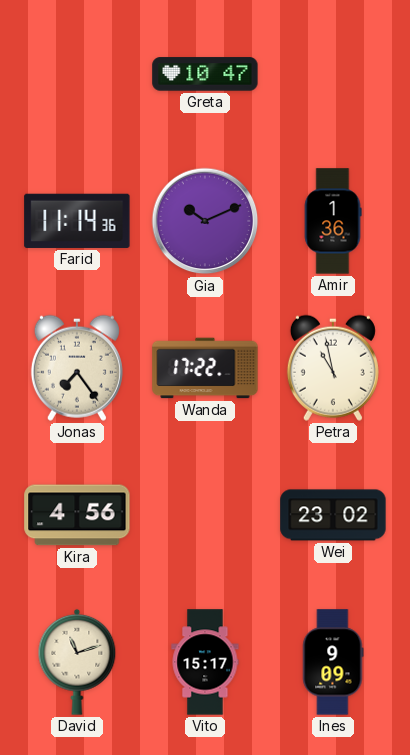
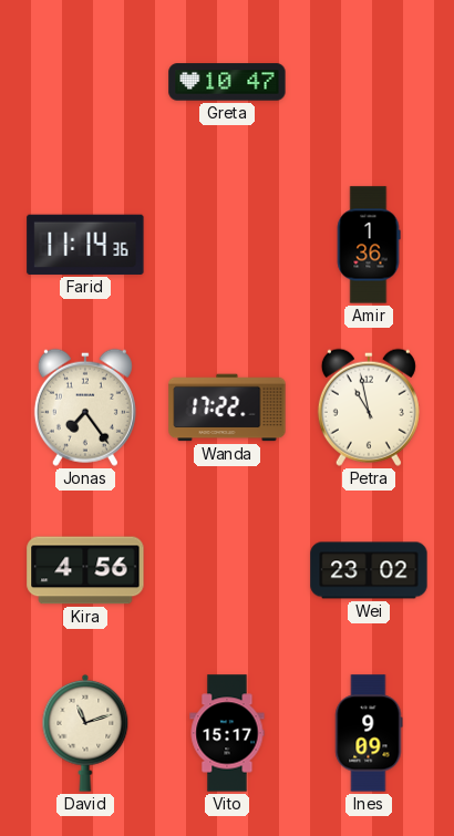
Gia: 10:11 -> none
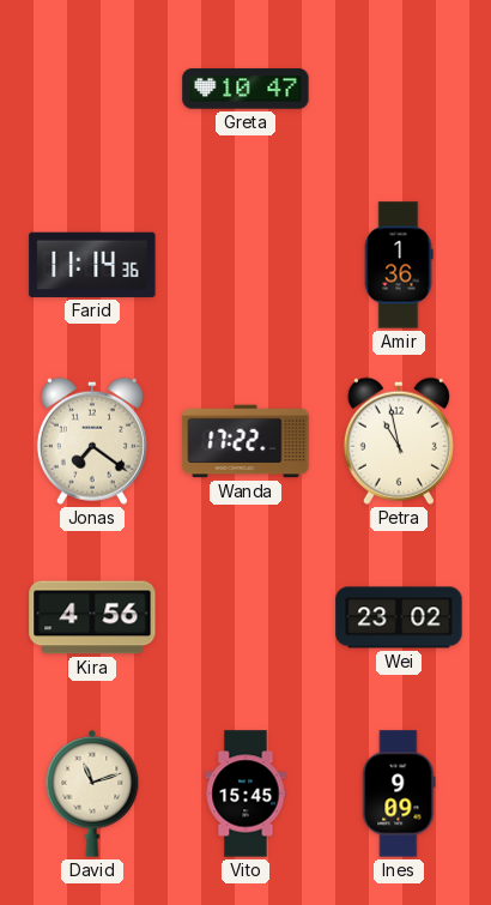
Jonas: 7:24 -> 7:21
Vito: 15:17 -> 15:45
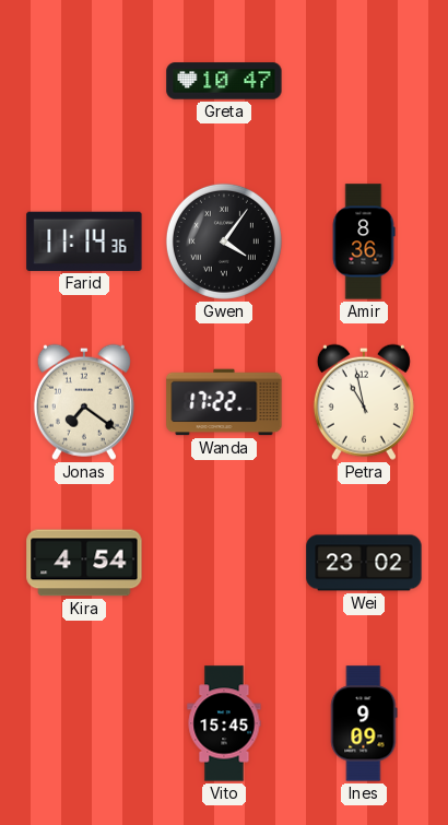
Gwen: none -> 4:06
Amir: 1:36 -> 8:36
Kira: 4:56 -> 4:54
David: 11:12 -> none
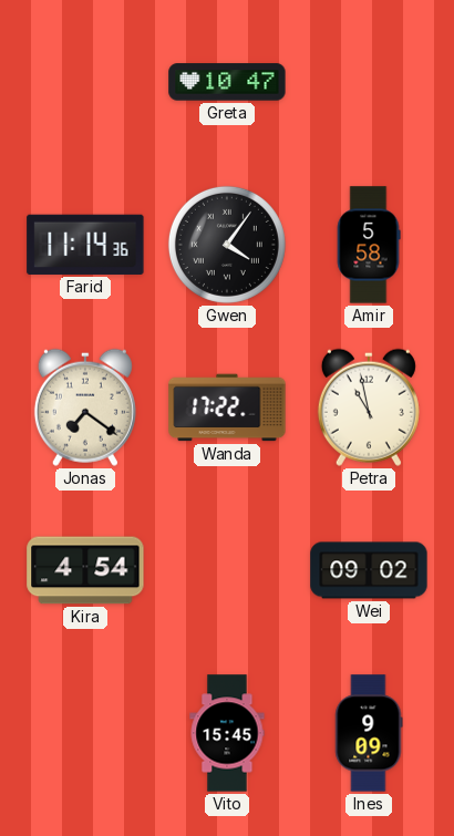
Amir: 8:36 -> 5:58
Wei: 23:02 -> 09:02
